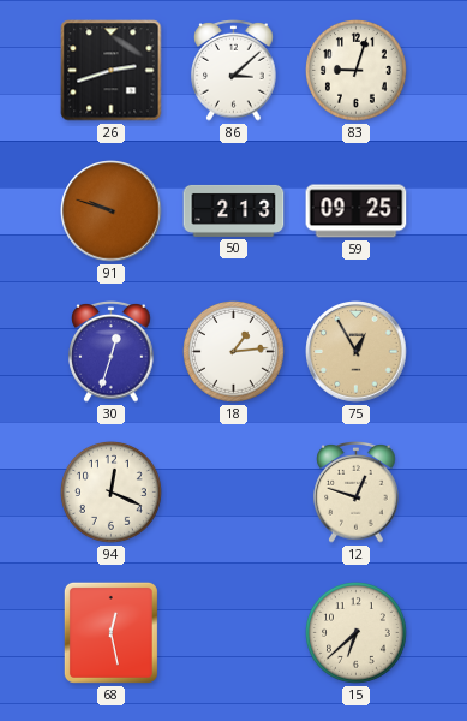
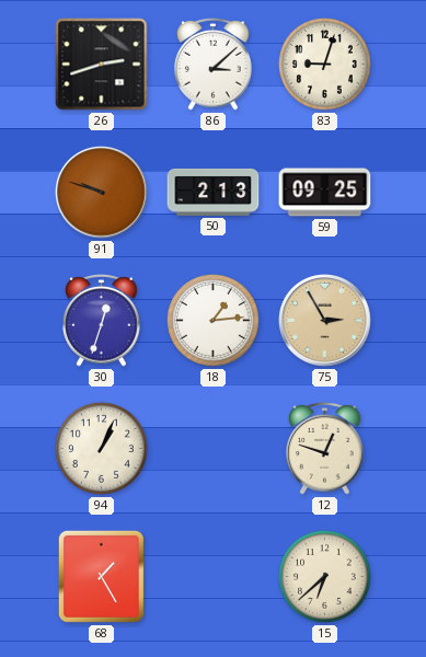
75: 12:55 -> 2:55
94: 12:19 -> 1:04
68: 12:28 -> 1:25
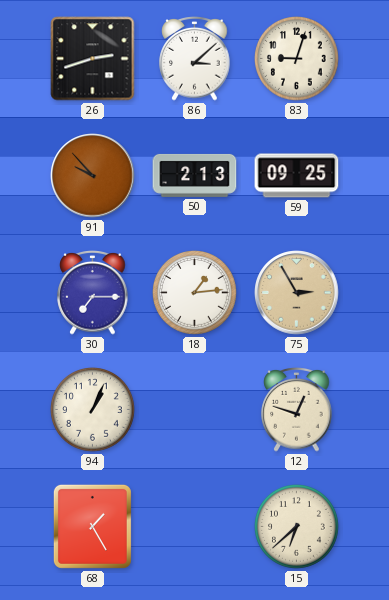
91: 9:48 -> 9:53
30: 12:33 -> 7:15
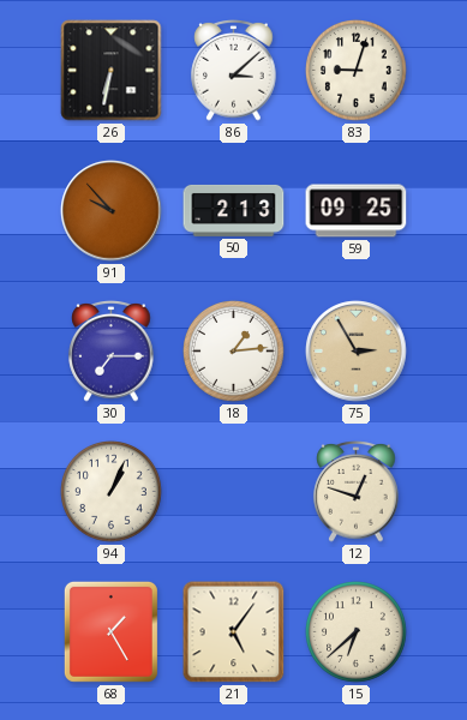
26: 2:42 -> 6:32
21: none -> 5:06
